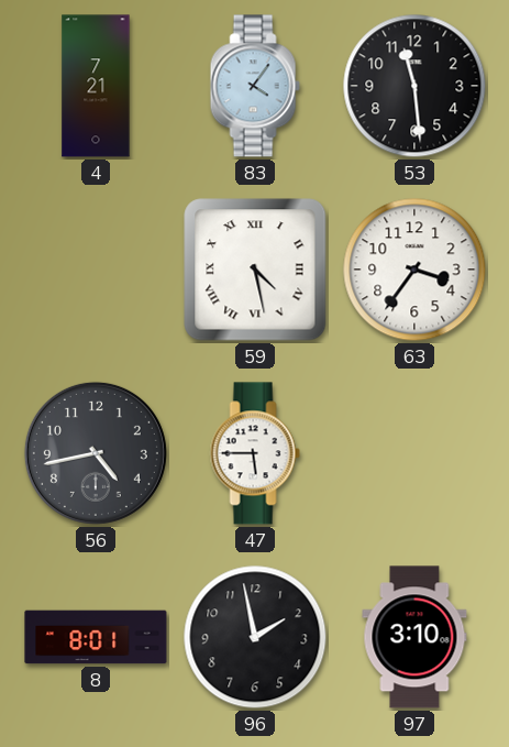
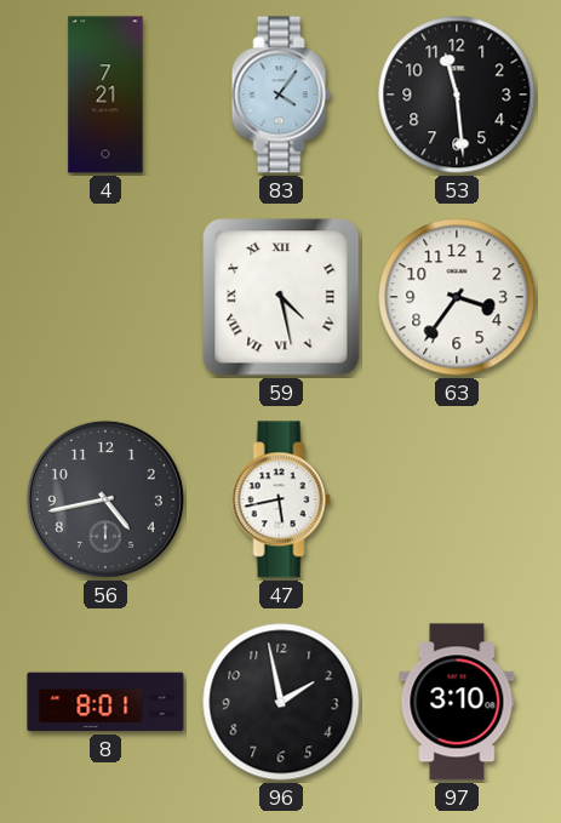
47: 5:45 -> 5:43
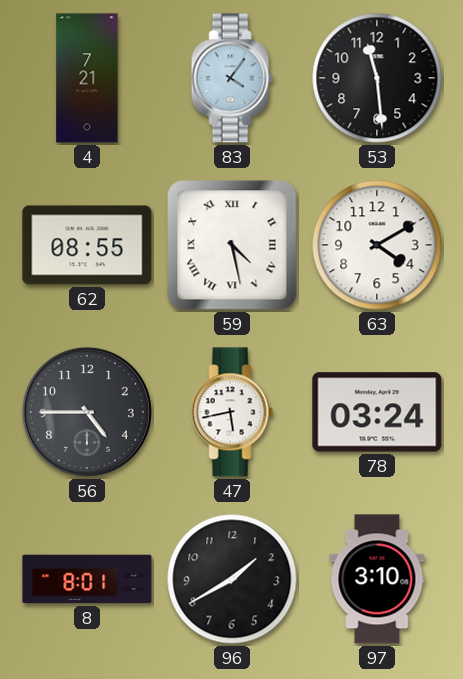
62: none -> 08:55
63: 3:36 -> 4:10
56: 4:43 -> 4:45
78: none -> 03:24
96: 1:58 -> 1:40
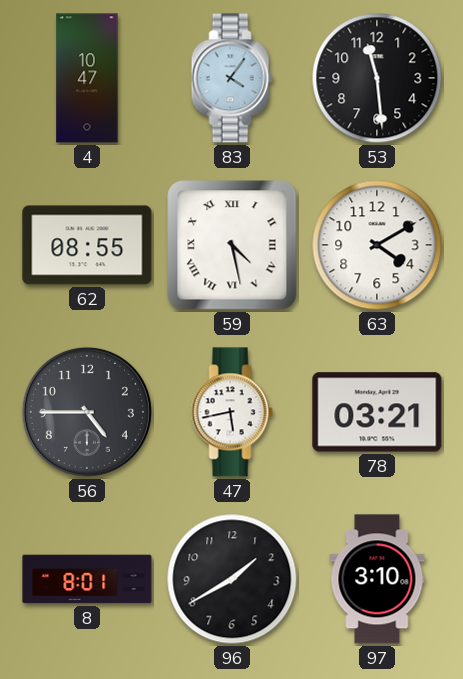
4: 7:21 -> 10:47
78: 03:24 -> 03:21
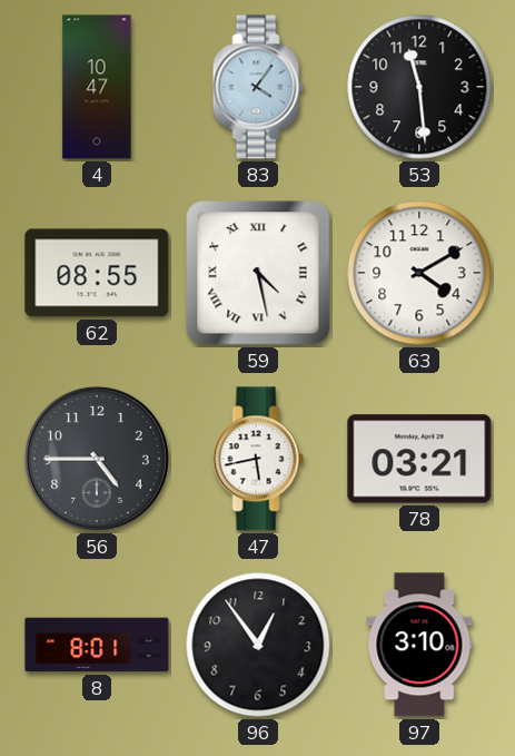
96: 1:40 -> 12:54
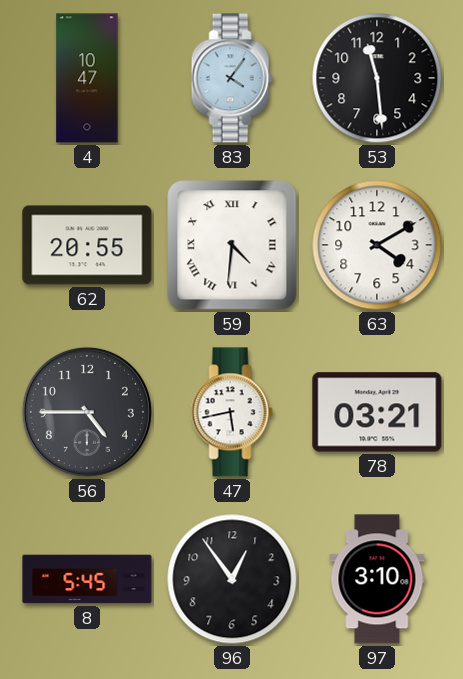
62: 08:55 -> 20:55
59: 4:28 -> 4:31
8: 8:01 -> 5:45
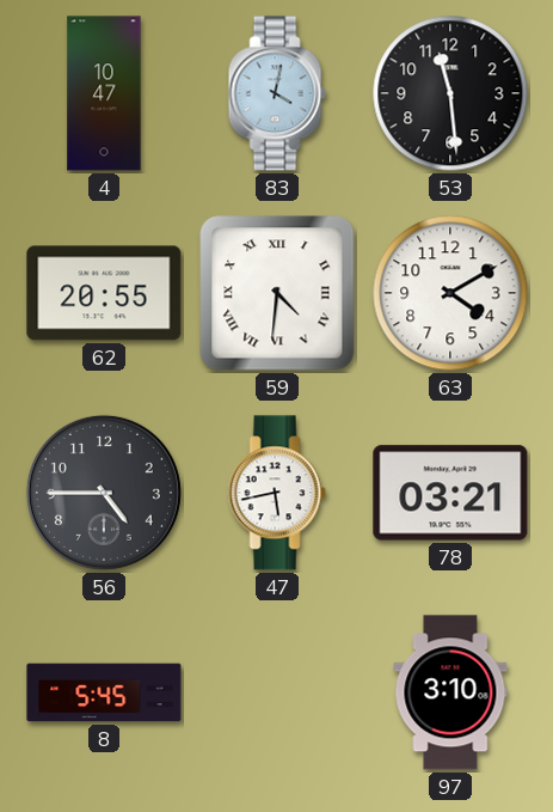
83: 4:06 -> 4:02
96: 12:54 -> none
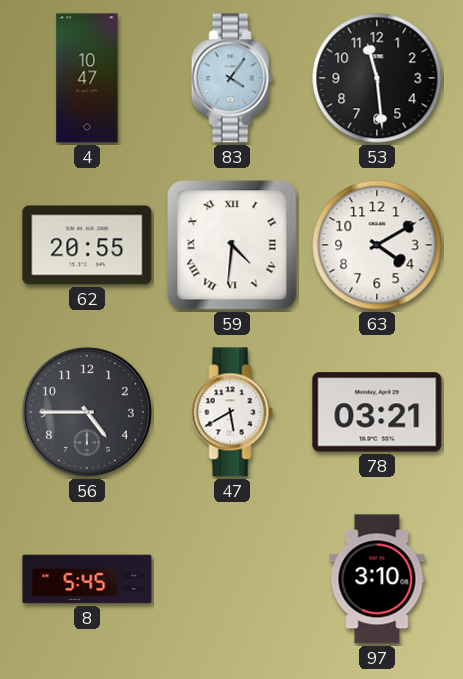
83: 4:02 -> 4:06
47: 5:43 -> 5:40
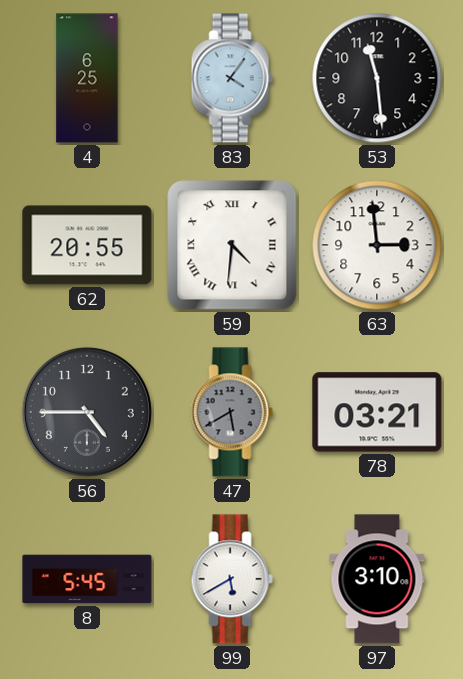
4: 10:47 -> 6:25
63: 4:10 -> 2:59
47 dial: white -> grey
99: none -> 5:40
